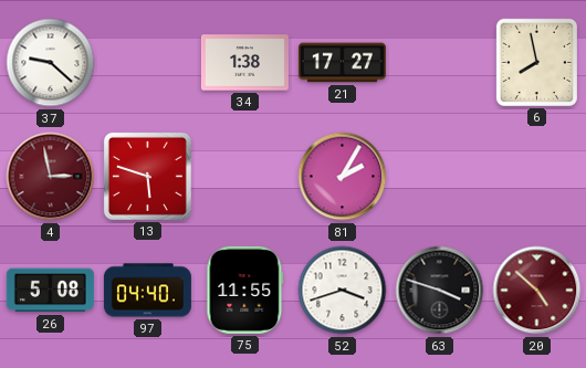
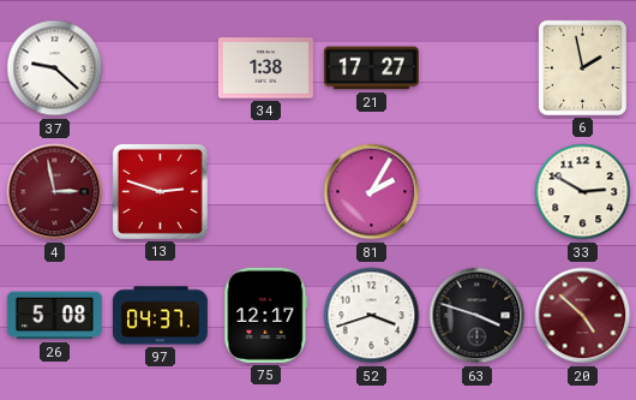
6: 7:58 -> 1:58
13: 5:48 -> 2:48
33: none -> 2:50
97: 04:40 -> 04:37
75: 11:55 -> 12:17
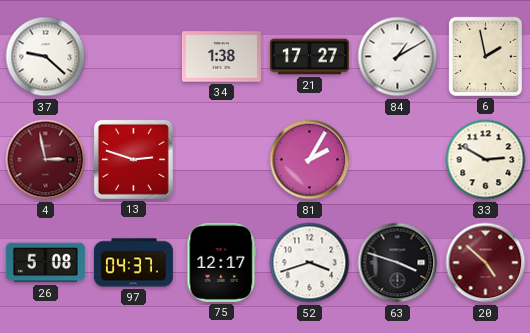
84: none -> 1:10
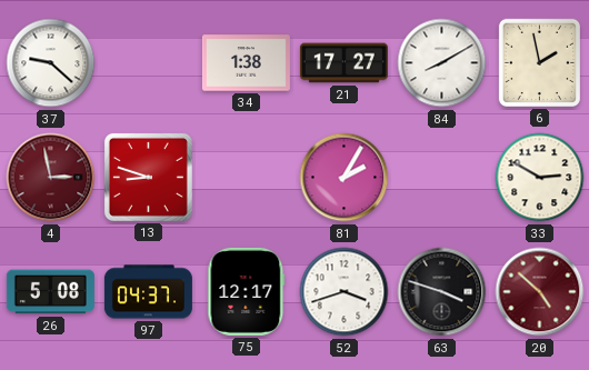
84: 1:10 -> 8:10
13: 2:48 -> 8:48
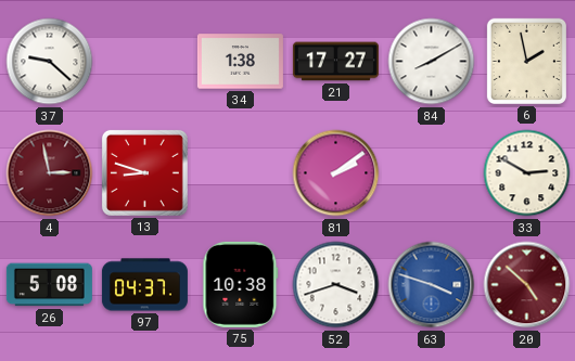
81: 2:05 -> 2:09
75: 12:17 -> 10:38
63 dial: black -> blue
